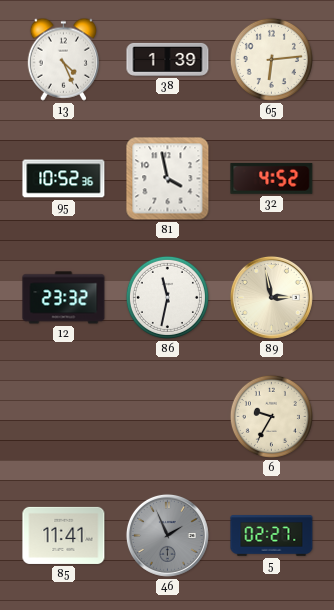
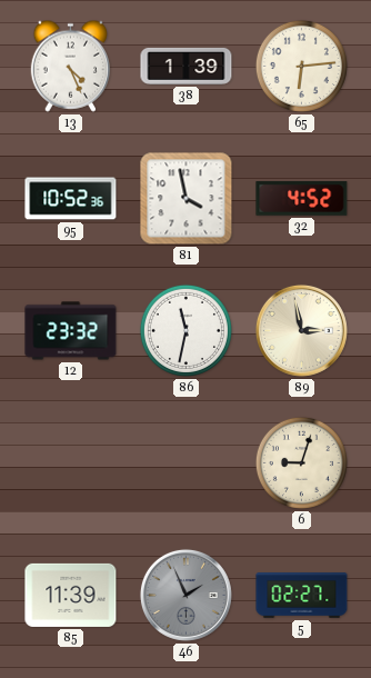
6: 9:35 -> 9:03
85: 11:41 -> 11:39
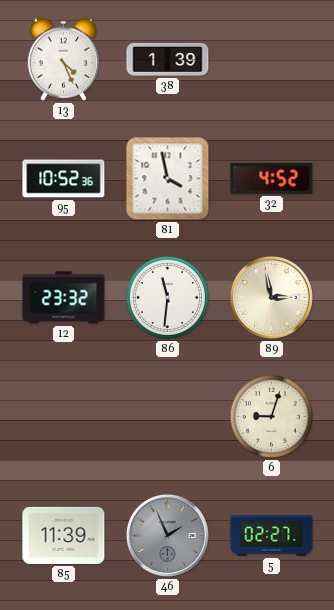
65: 6:14 -> none
86: 11:32 -> 11:31
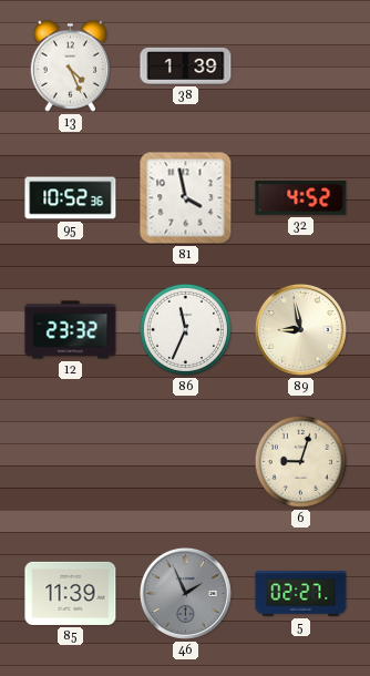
86: 11:31 -> 11:34
89: 2:58 -> 8:58
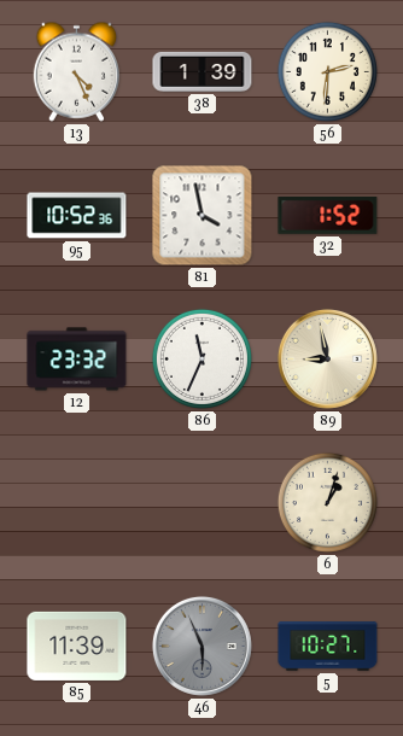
56: none -> 2:31
32: 4:52 -> 1:52
6: 9:03 -> 1:03
46: 1:56 -> 5:56
5: 02:27 -> 10:27
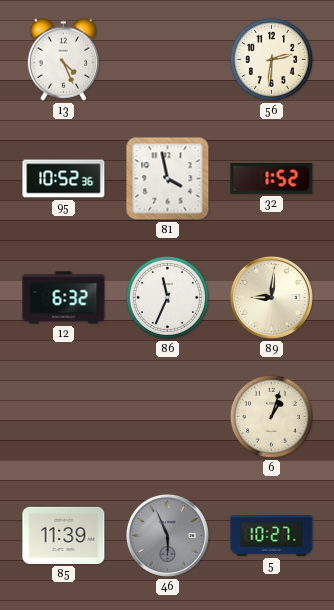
38: 1:39 -> none
12: 23:32 -> 6:32
89: 8:58 -> 9:01
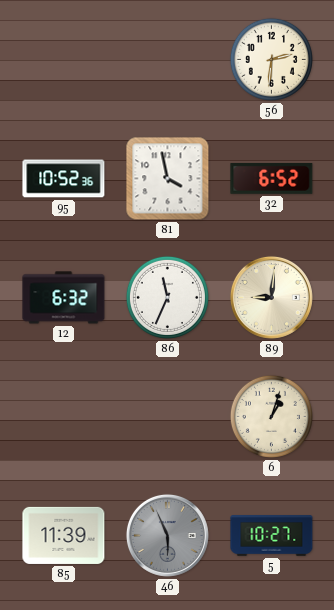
13: 4:26 -> none
32: 1:52 -> 6:52
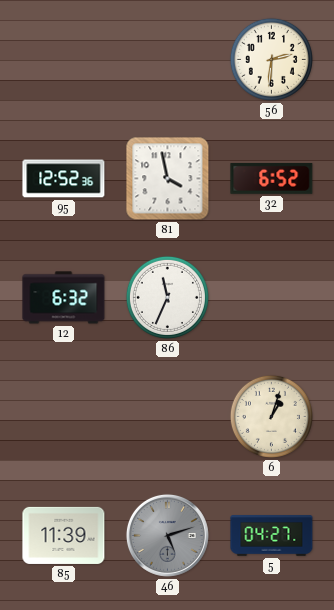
95: 10:52 -> 12:52
89: 9:01 -> none
46: 5:56 -> 5:12
5: 10:27 -> 04:27
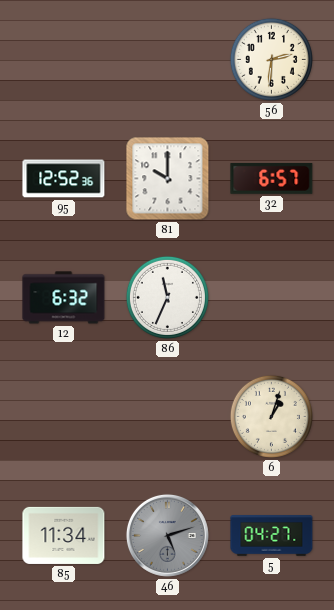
81: 3:58 -> 10:00
32: 6:52 -> 6:57
85: 11:39 -> 11:34
